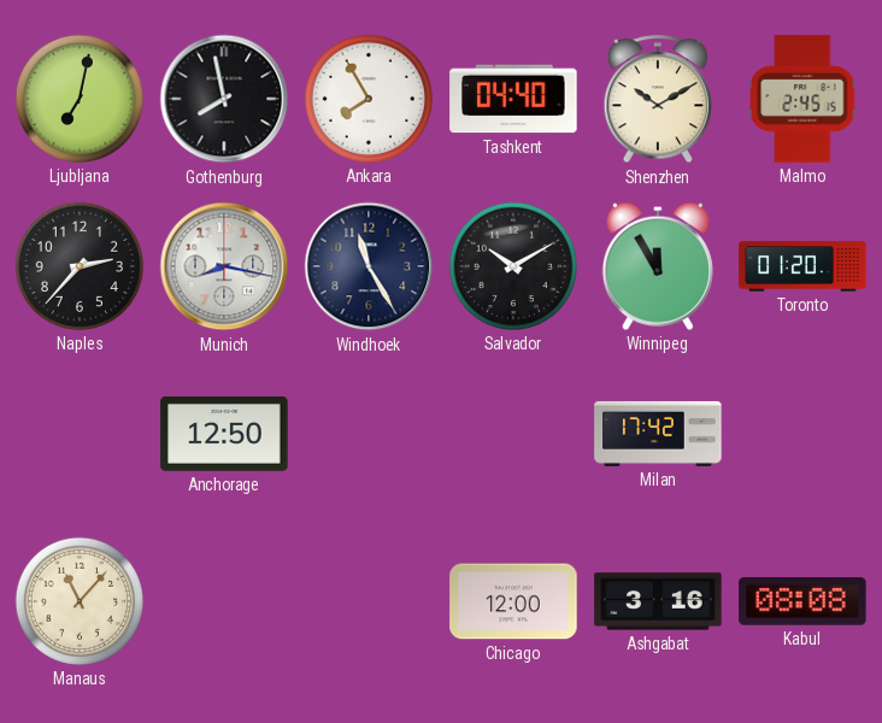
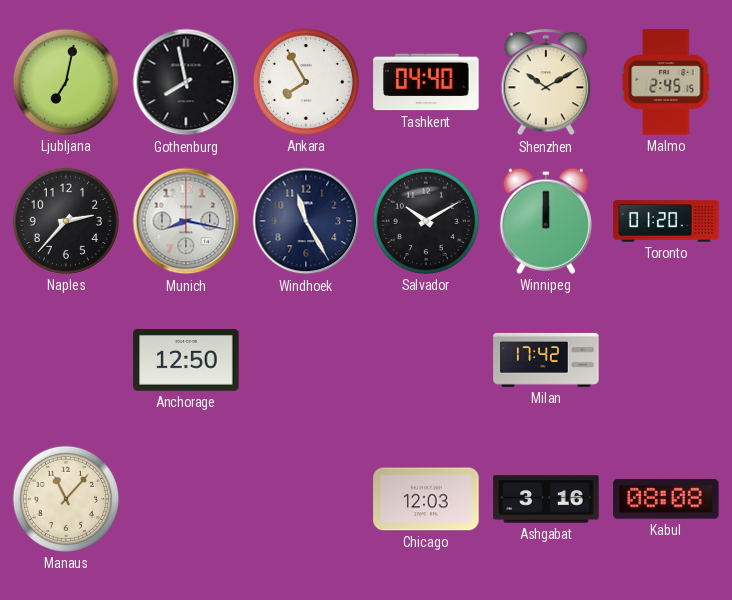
Winnipeg: 11:55 -> 12:00
Chicago: 12:00 -> 12:03
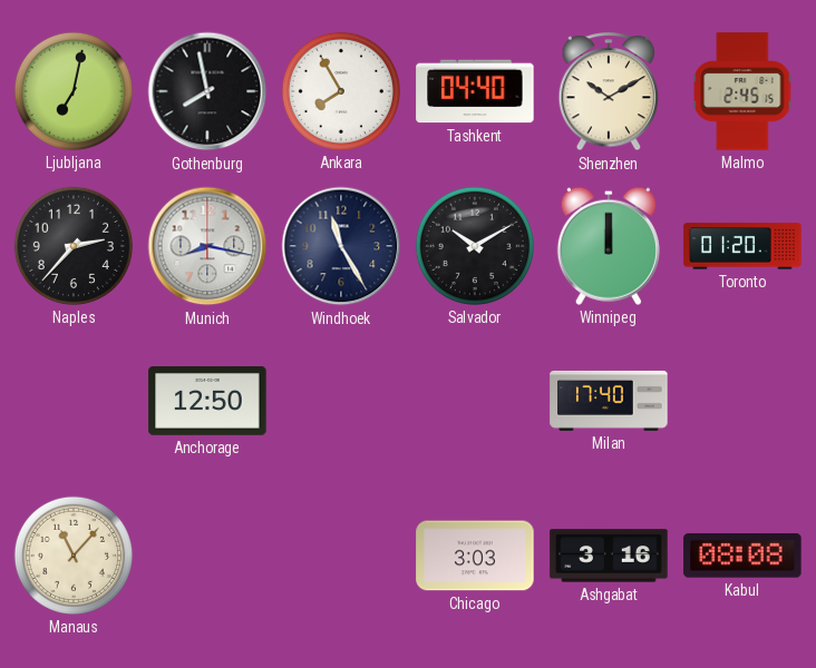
Milan: 17:42 -> 17:40
Chicago: 12:03 -> 3:03
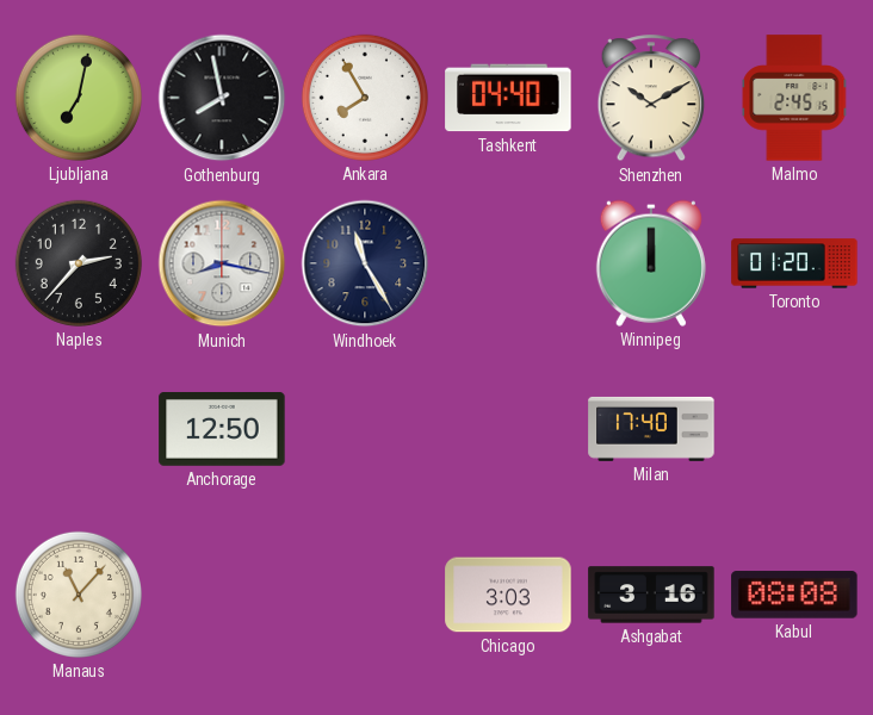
Salvador: 10:10 -> none
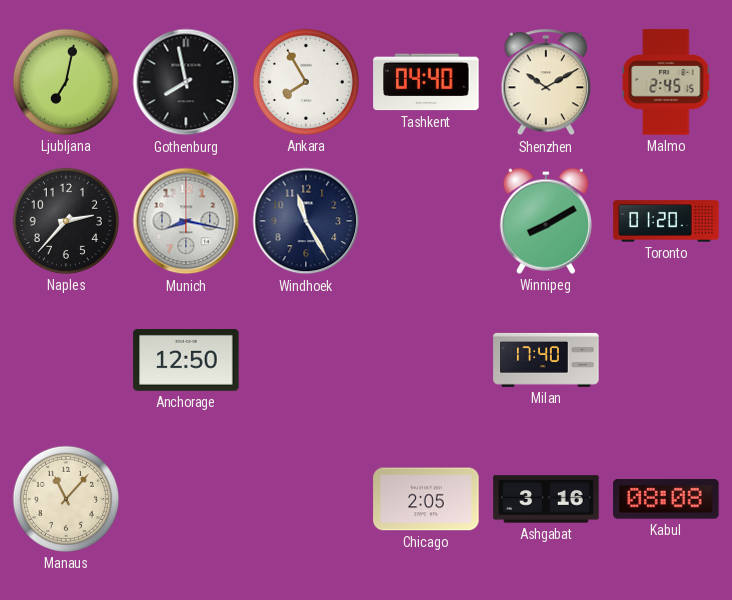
Winnipeg: 12:00 -> 8:10
Chicago: 3:03 -> 2:05
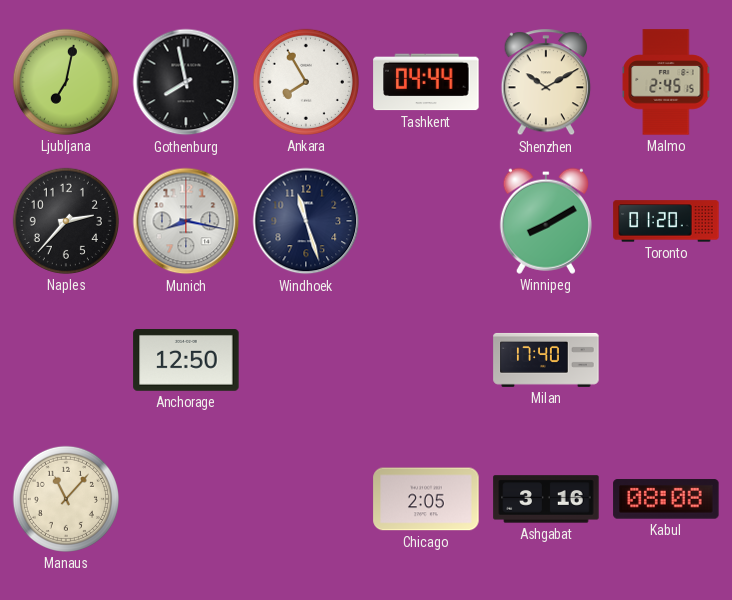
Tashkent: 04:40 -> 04:44
Windhoek: 11:25 -> 11:27
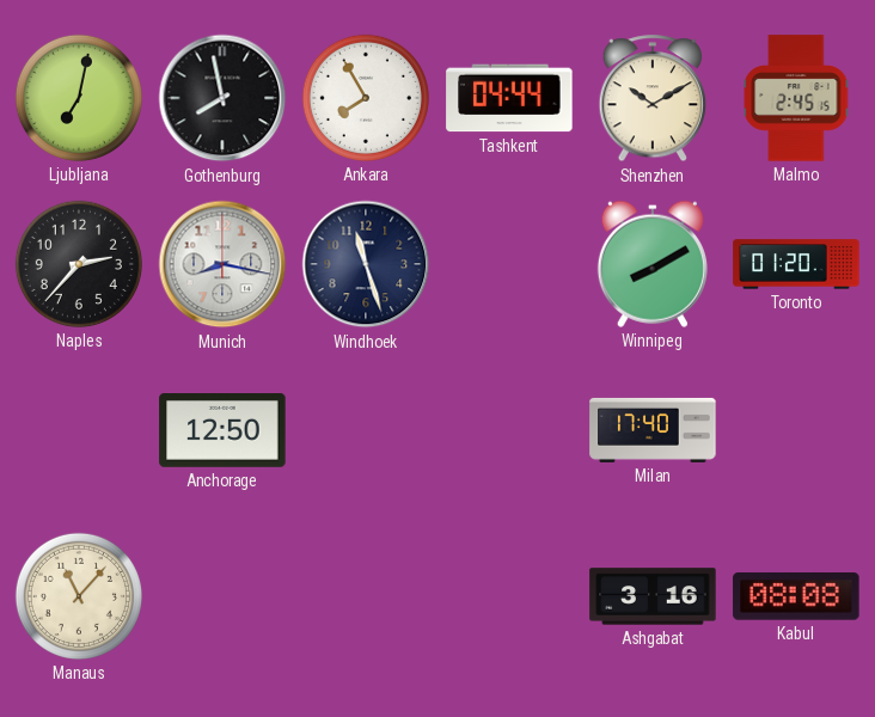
Chicago: 2:05 -> none
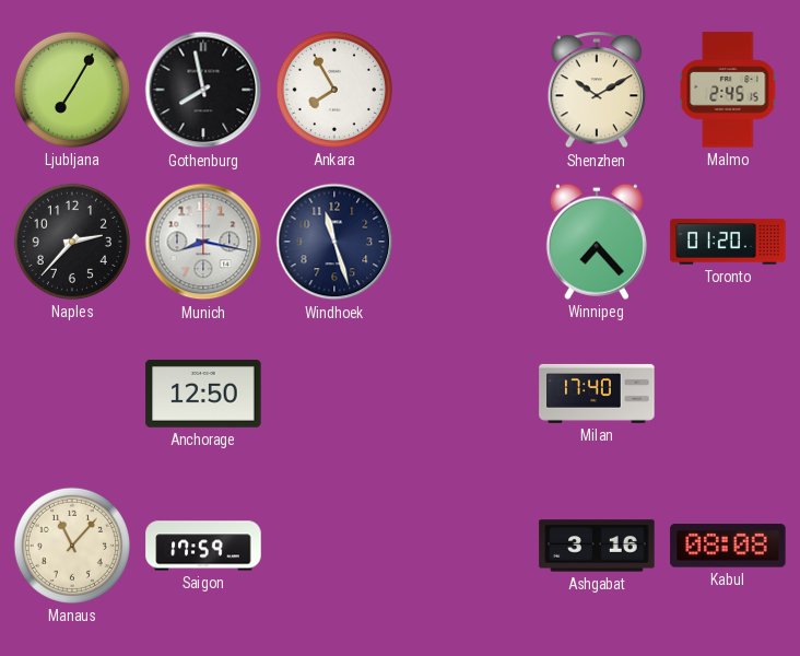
Ljubljana: 7:02 -> 7:05
Tashkent: 04:44 -> none
Winnipeg: 8:10 -> 7:23
Saigon: none -> 17:59
